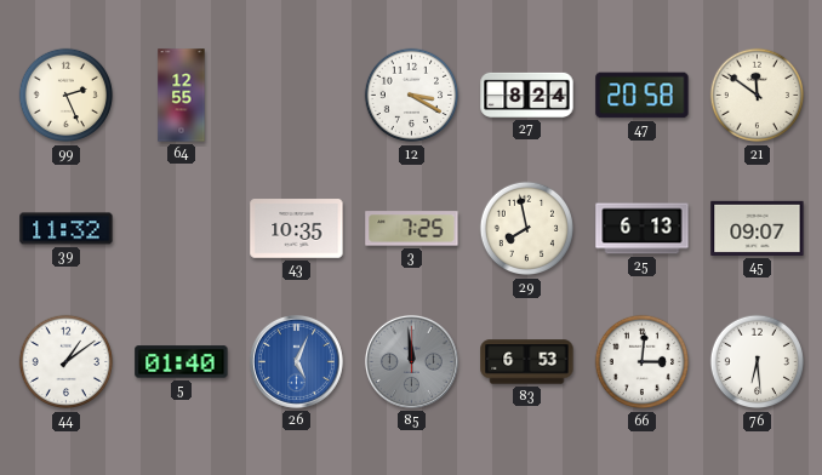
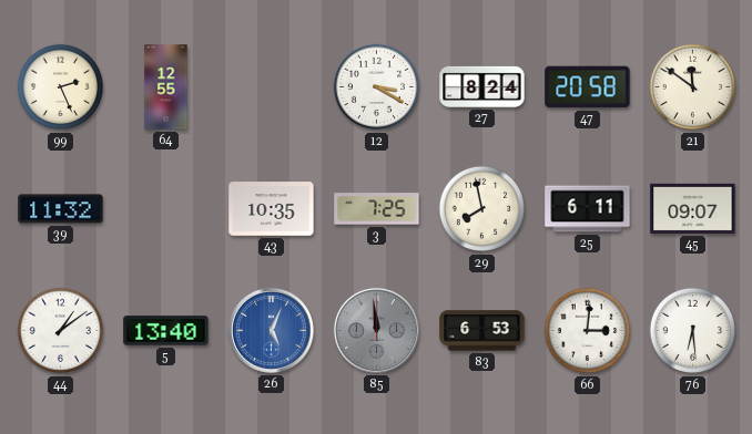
25: 6:13 -> 6:11
5: 01:40 -> 13:40
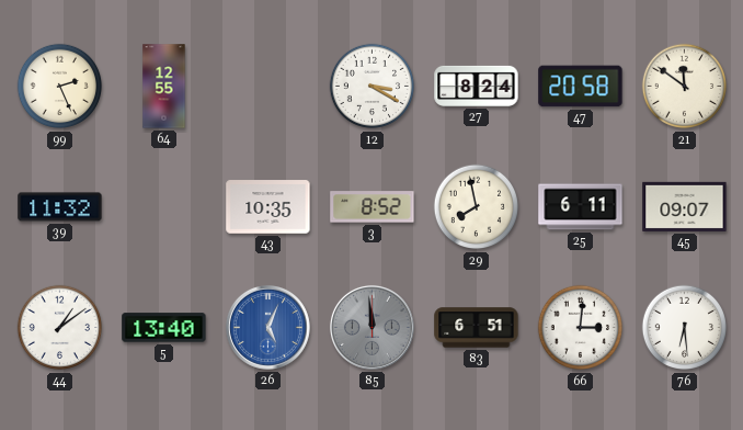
3: 7:25 -> 8:52
83: 6:53 -> 6:51
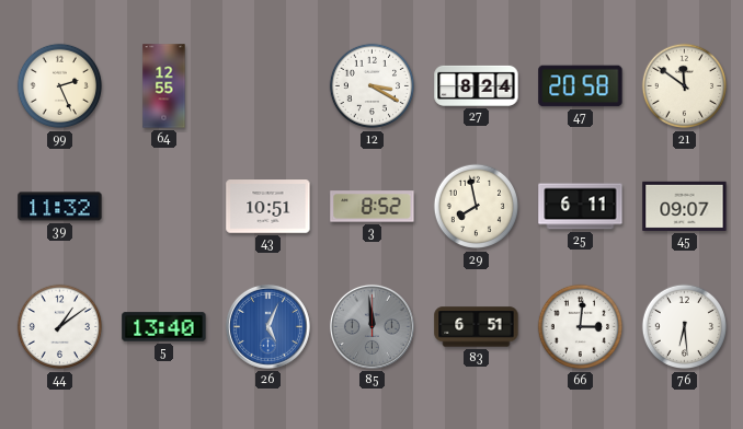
43: 10:35 -> 10:51
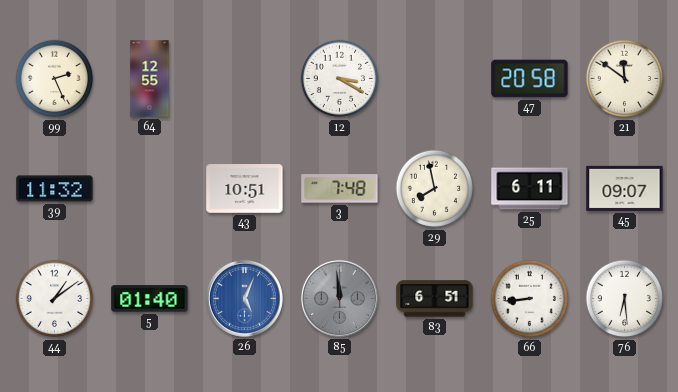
27: 8:24 -> none
3: 8:52 -> 7:48
5: 13:40 -> 01:40
66: 3:01 -> 8:44
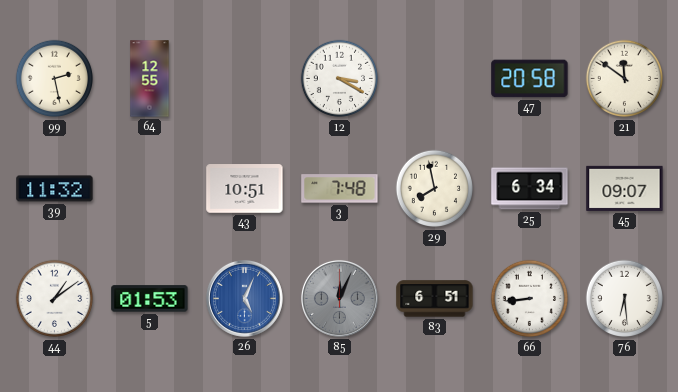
99: 2:26 -> 2:28
25: 6:11 -> 6:34
5: 01:40 -> 01:53
85: 11:59 -> 12:04
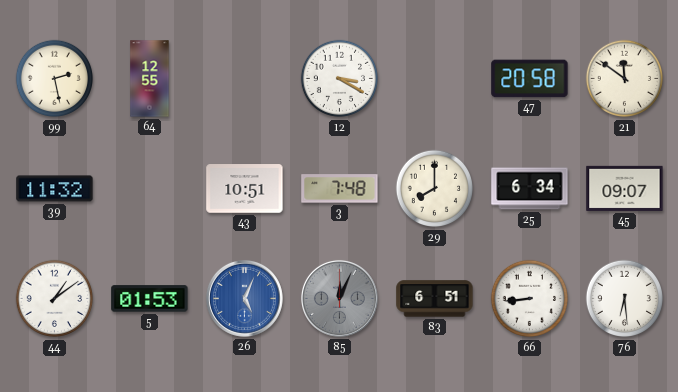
29: 7:58 -> 8:00
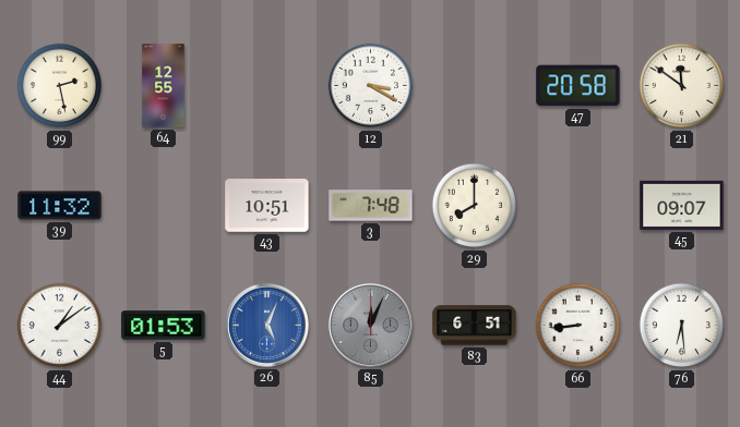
25: 6:34 -> none
